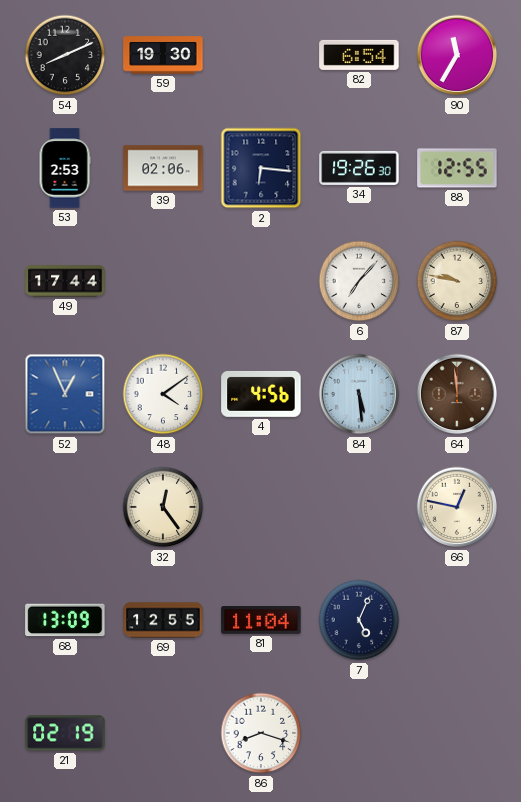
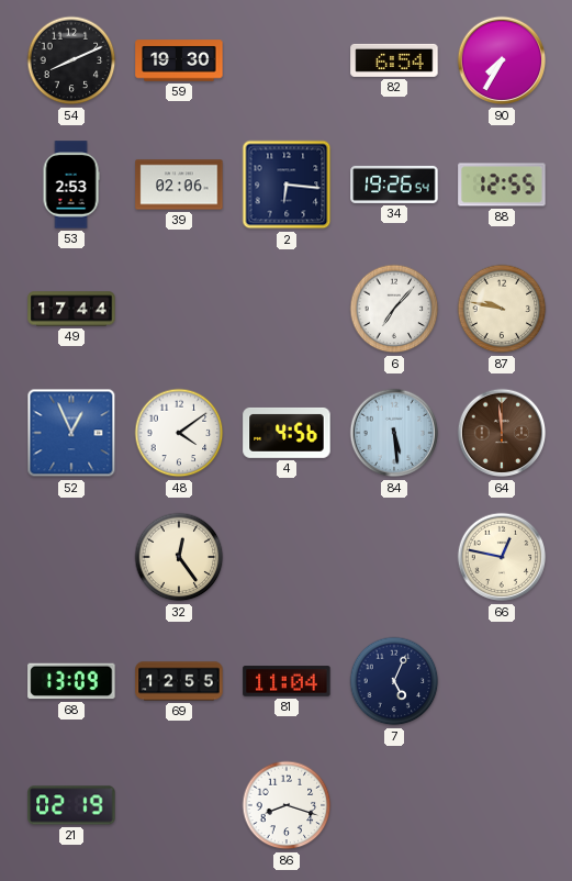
90: 11:35 -> 7:35
34: 19:26:30 -> 19:26:54
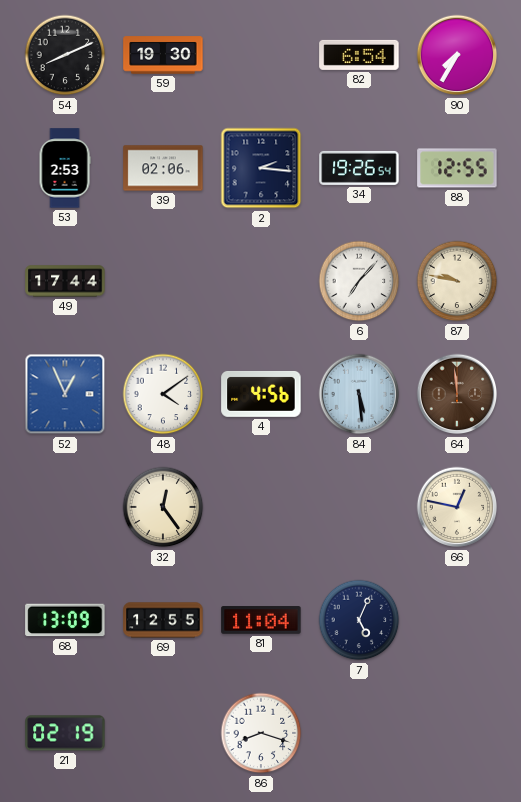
2: 6:16 -> 2:16
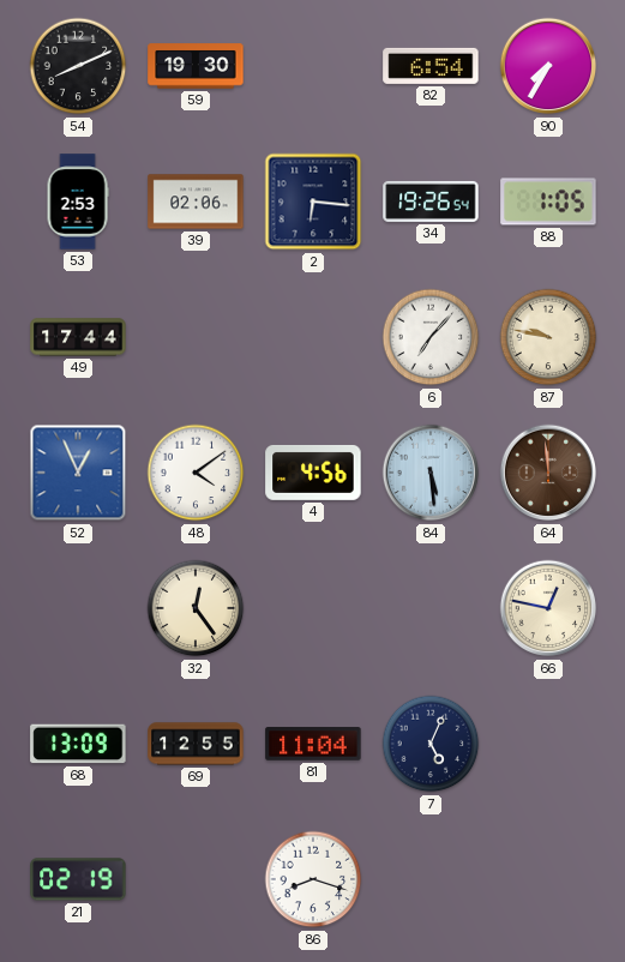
2: 2:16 -> 6:16
88: 12:55 -> 1:05
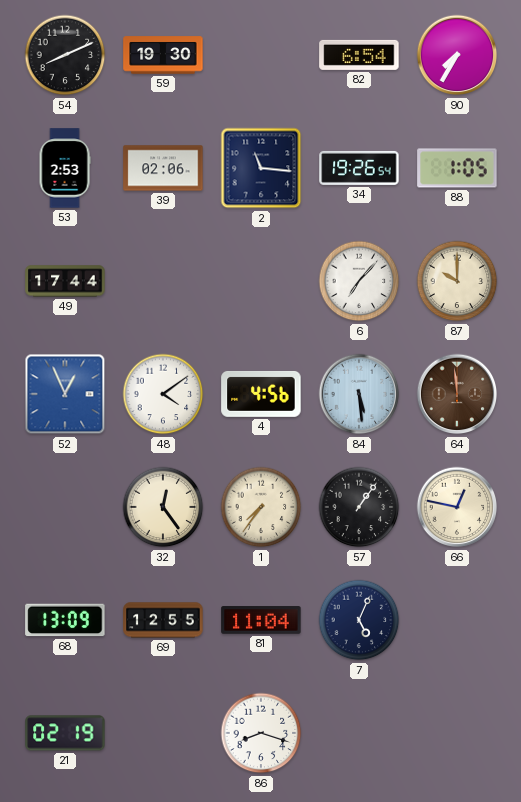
2: 6:16 -> 11:16
87: 9:47 -> 10:00
1: none -> 7:36
57: none -> 1:06
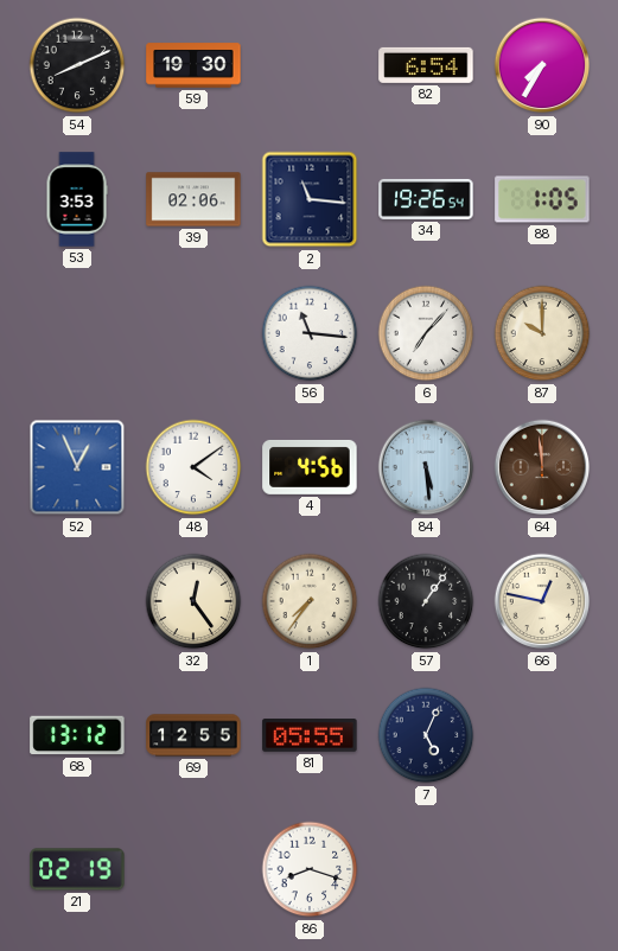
53: 2:53 -> 3:53
49: 17:44 -> none
56: none -> 11:16
68: 13:09 -> 13:12
81: 11:04 -> 05:55
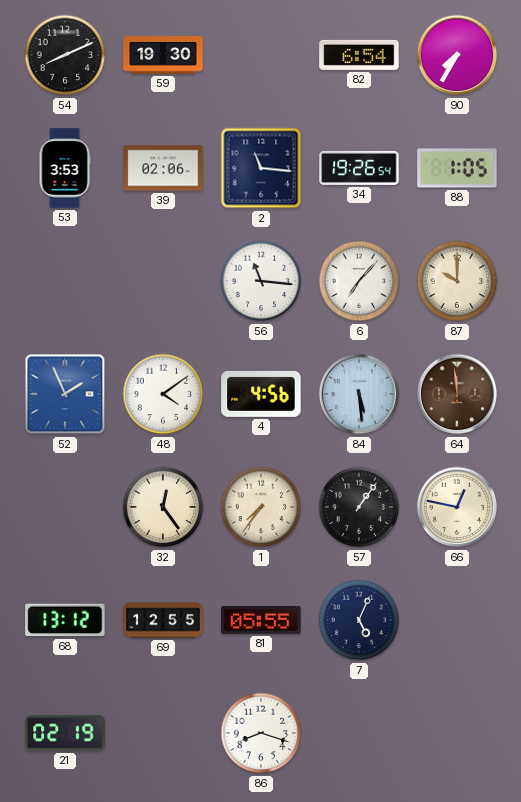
52: 12:56 -> 1:56
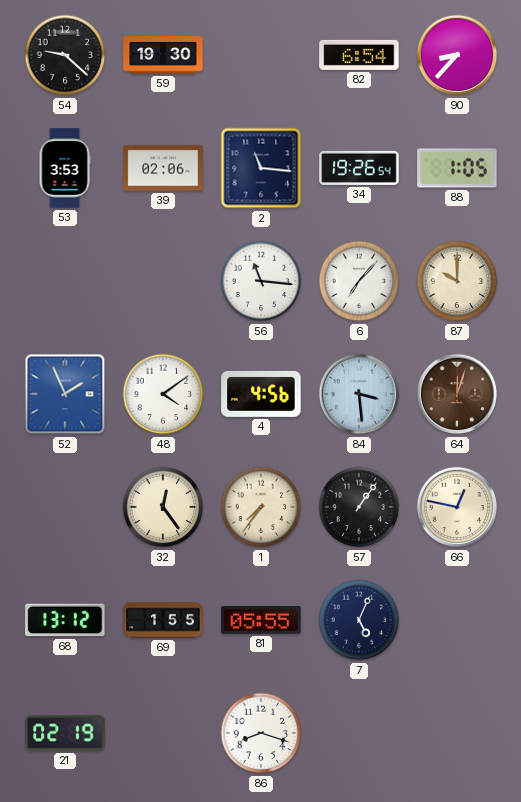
54: 8:11 -> 9:22
90: 7:35 -> 8:37
84: 5:29 -> 3:29
64: 11:59 -> 12:03
69: 12:55 -> 1:55
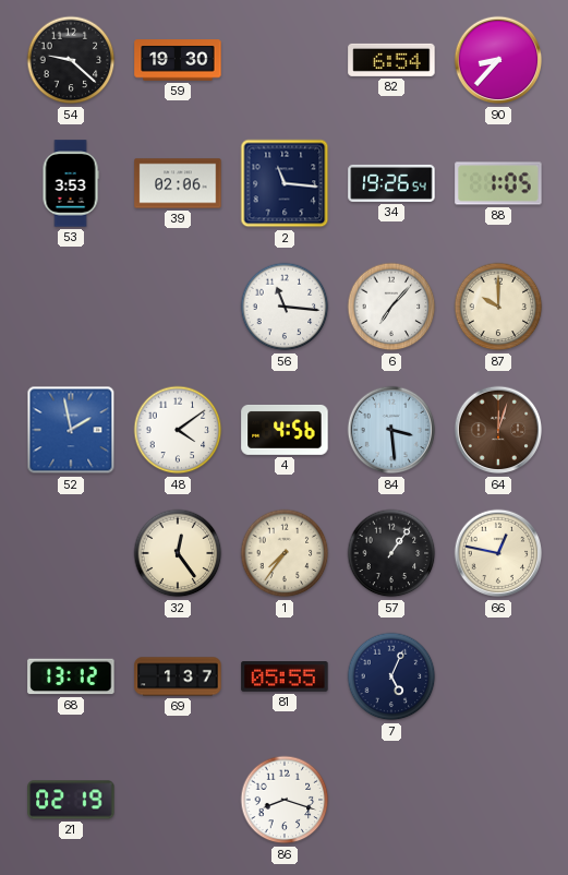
52: 1:56 -> 1:58
69: 1:55 -> 1:37
